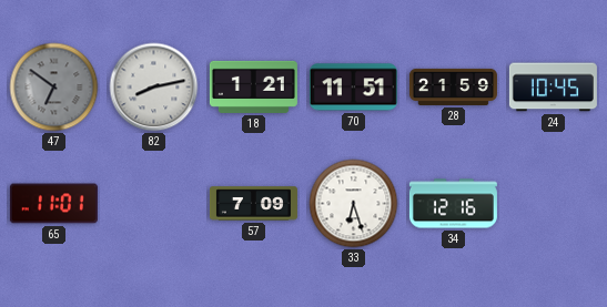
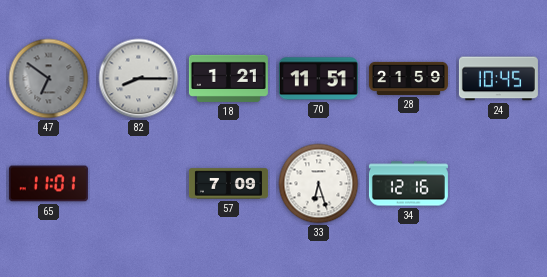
82: 8:13 -> 8:15
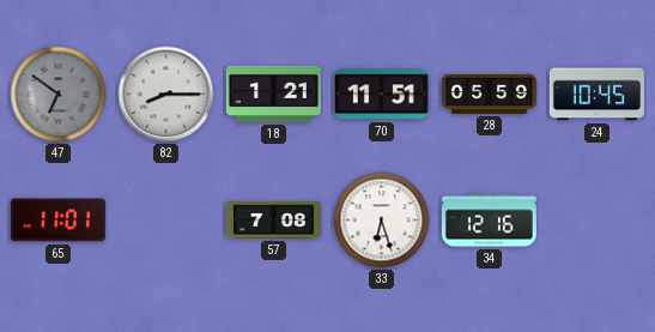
28: 21:59 -> 05:59
57: 7:09 -> 7:08
